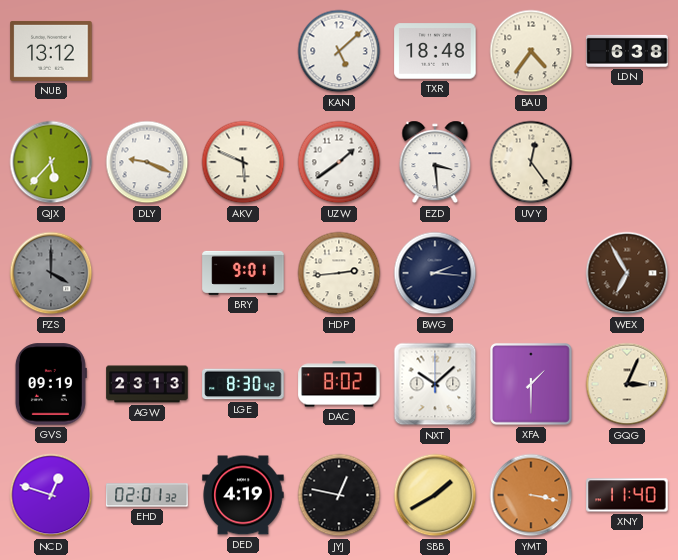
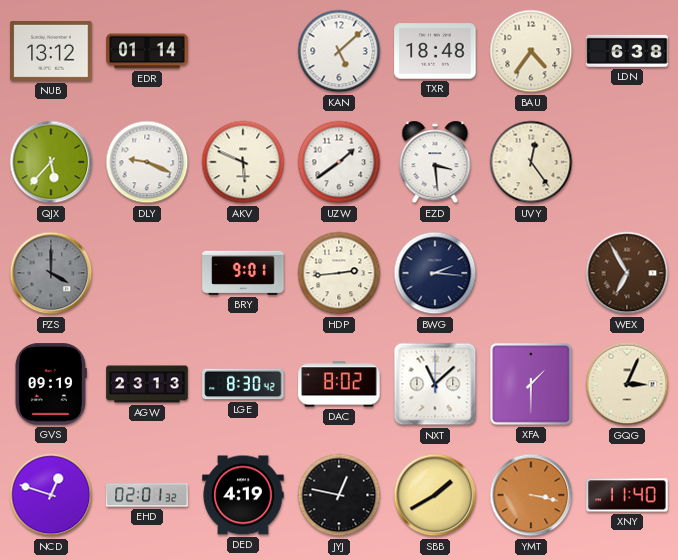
EDR: none -> 01:14
NXT: 10:08 -> 11:08
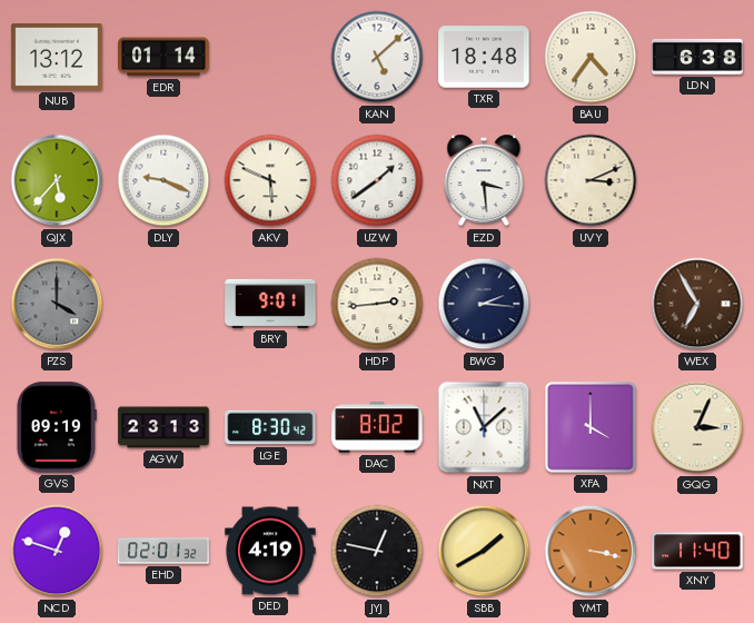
UVY: 12:24 -> 3:11
XFA: 1:30 -> 4:00
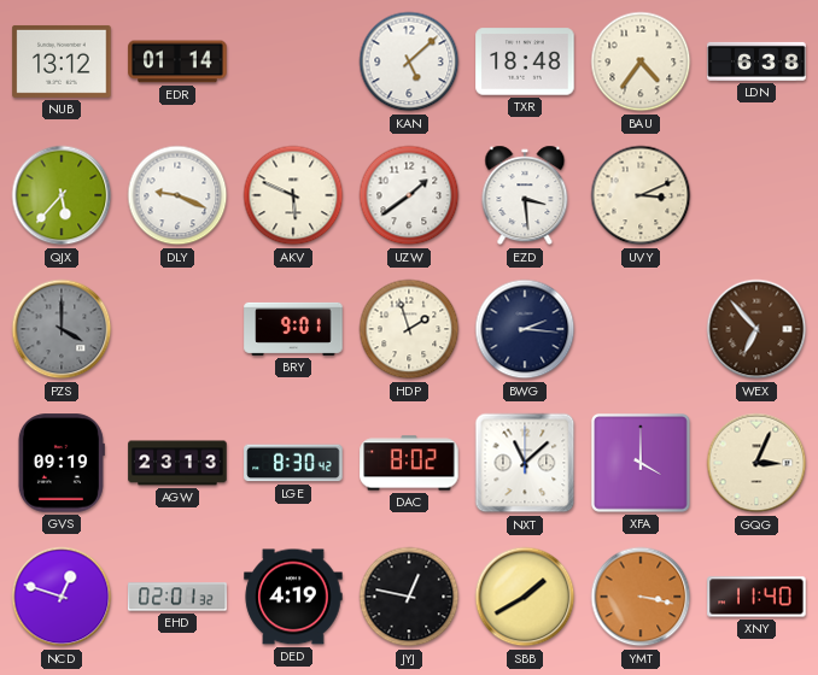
HDP: 2:44 -> 1:57
WEX: 6:55 -> 6:53
